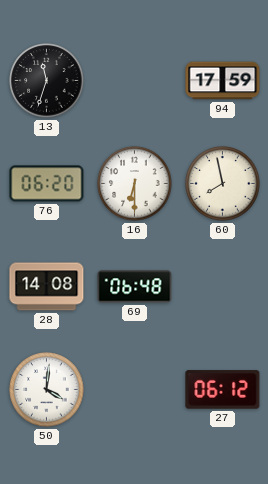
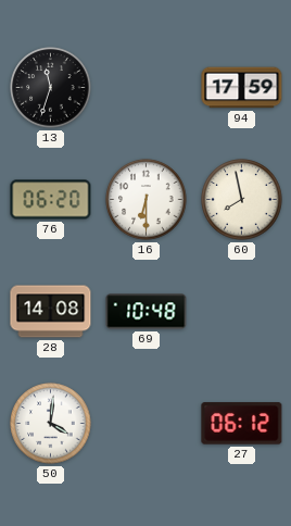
69: 06:48 -> 10:48
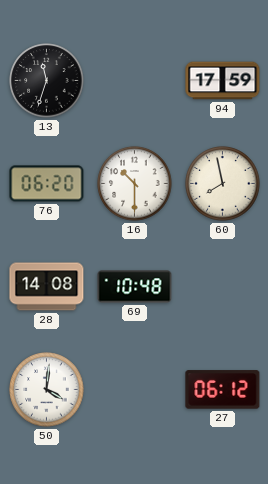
16: 6:30 -> 10:30
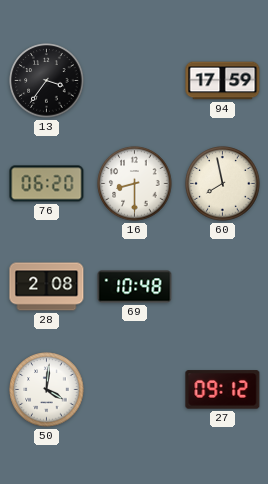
13: 11:33 -> 3:36
16: 10:30 -> 8:30
28: 14:08 -> 2:08
27: 06:12 -> 09:12
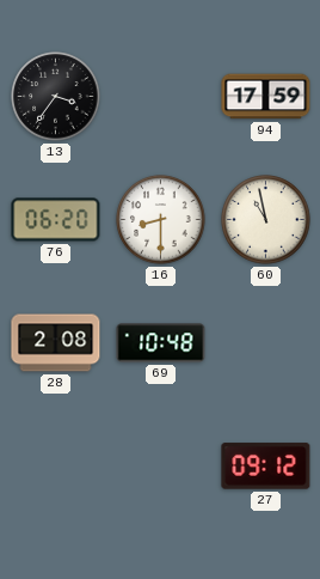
60: 7:58 -> 10:58
50: 4:01 -> none
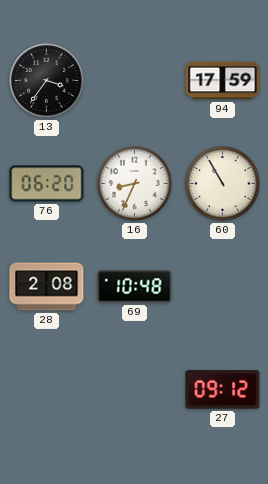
16: 8:30 -> 8:34
60: 10:58 -> 10:55
